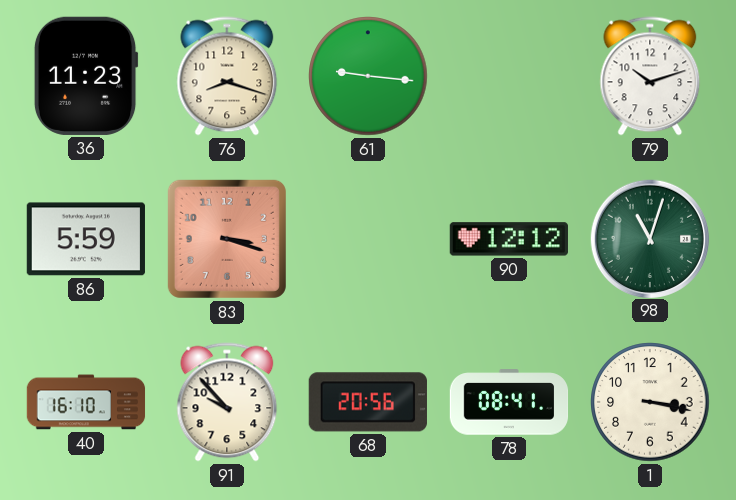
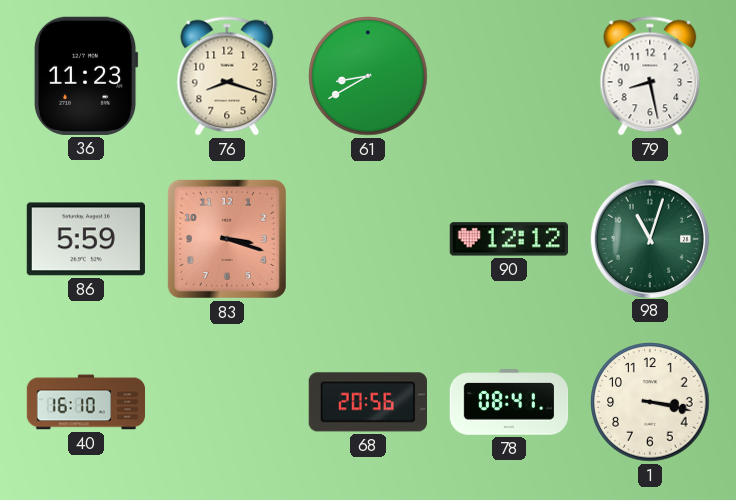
61: 9:16 -> 8:40
79: 10:12 -> 8:28
91: 9:53 -> none
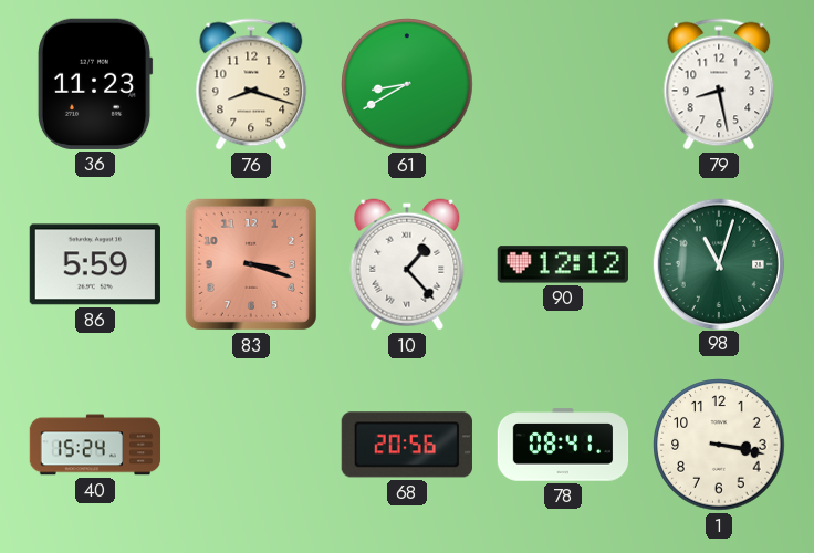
10: none -> 1:23
40: 16:10 -> 15:24
